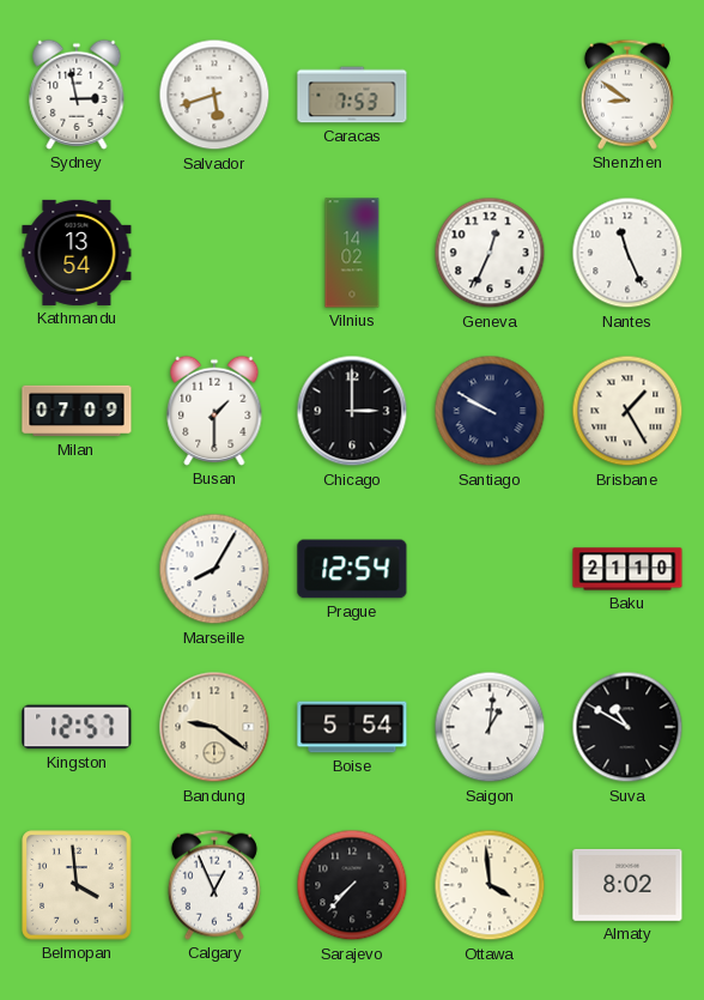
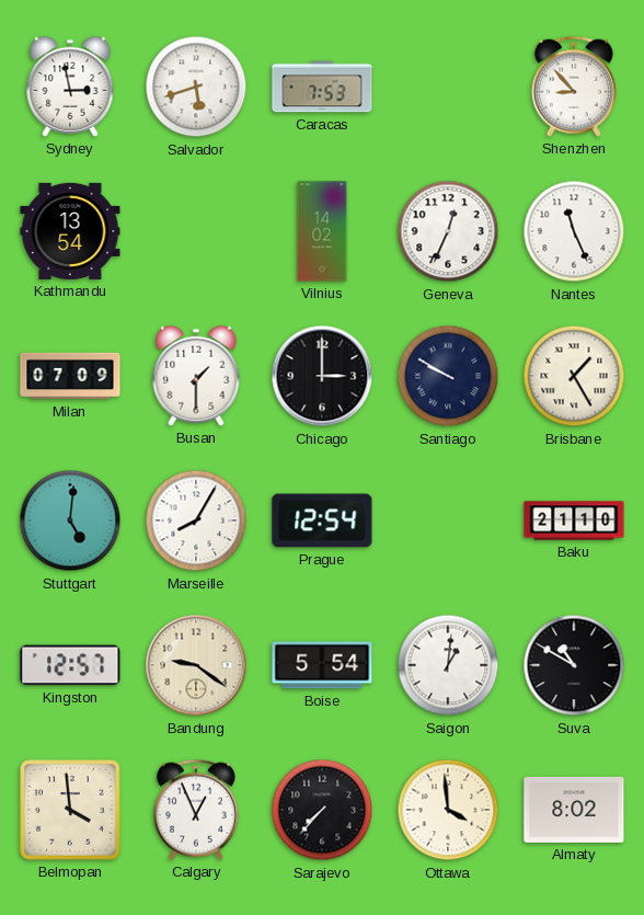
Shenzhen: 8:51 -> 8:53
Stuttgart: none -> 5:01
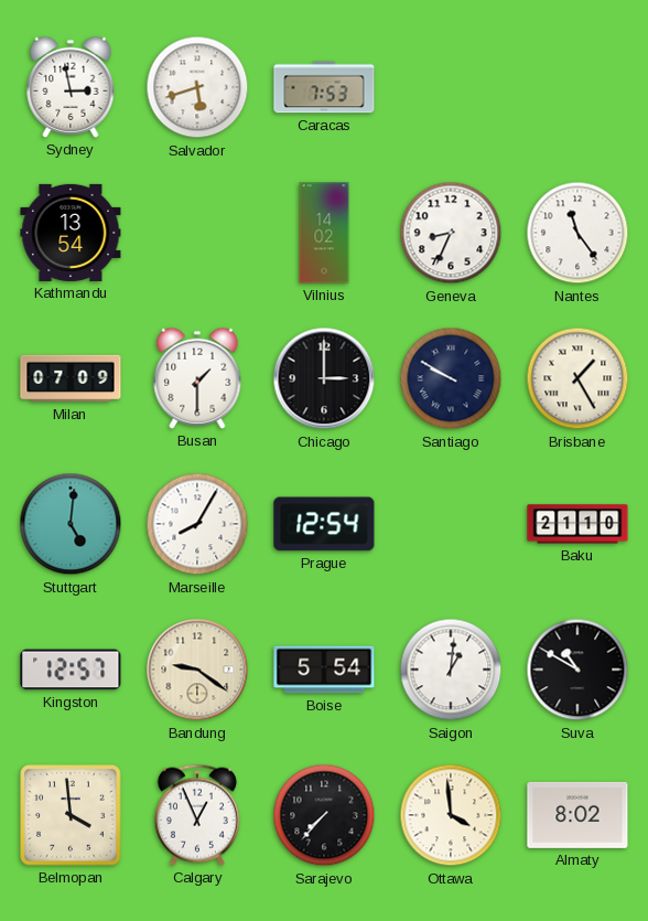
Shenzhen: 8:53 -> none
Geneva: 12:34 -> 8:34
Nantes: 11:26 -> 11:24
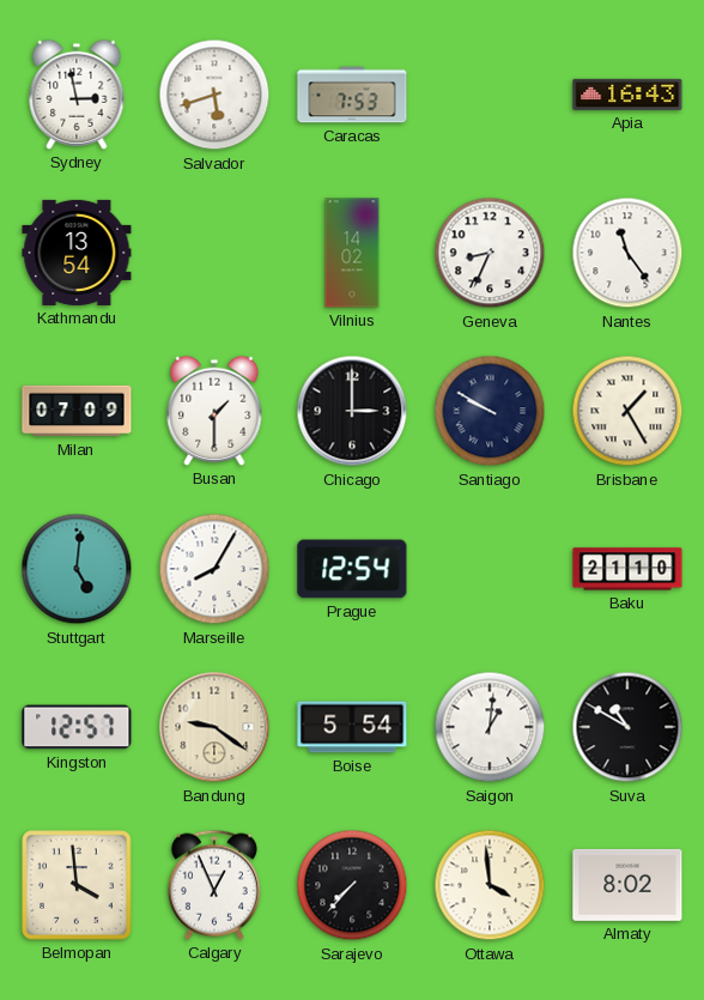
Apia: none -> 16:43
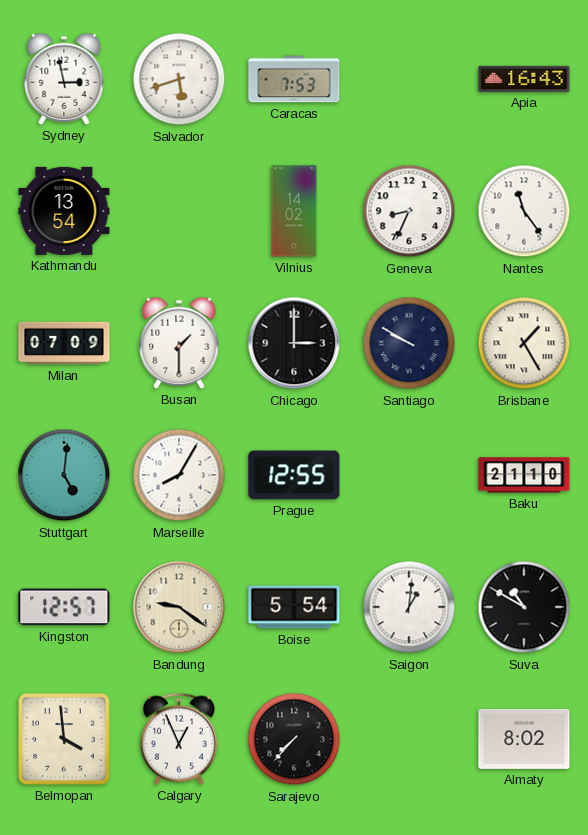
Prague: 12:54 -> 12:55
Ottawa: 3:59 -> none
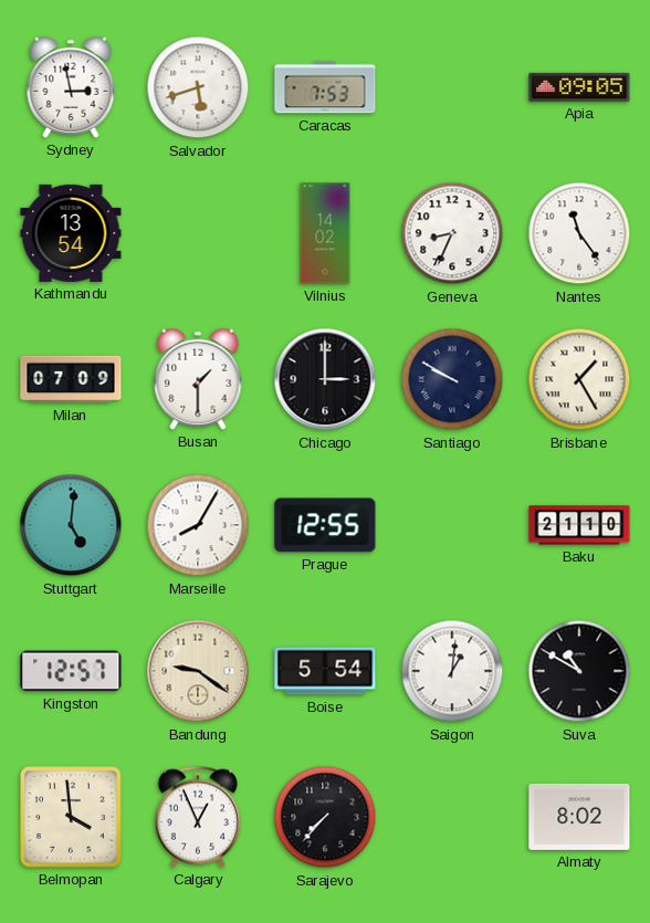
Apia: 16:43 -> 09:05
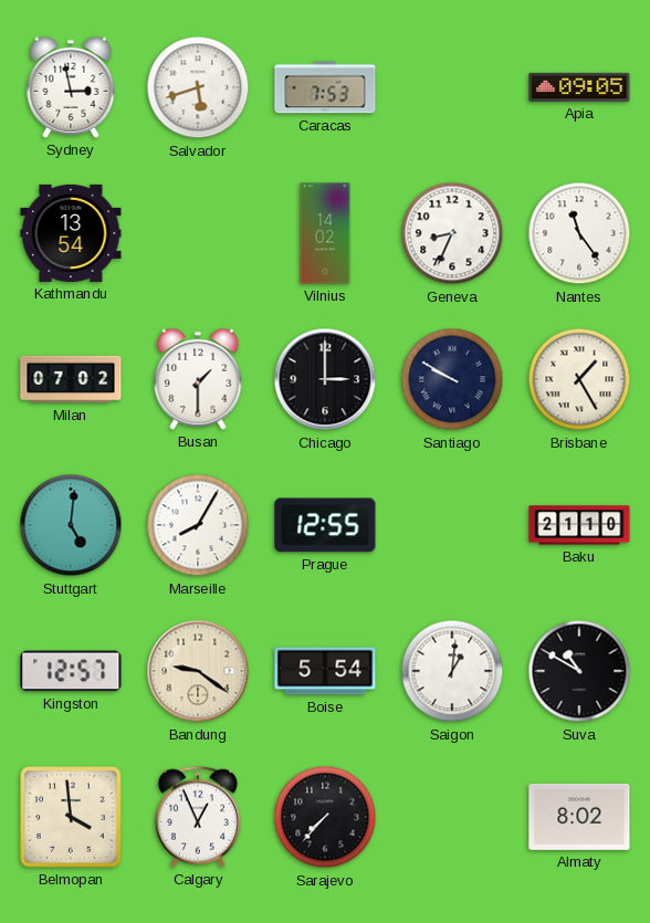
Milan: 07:09 -> 07:02
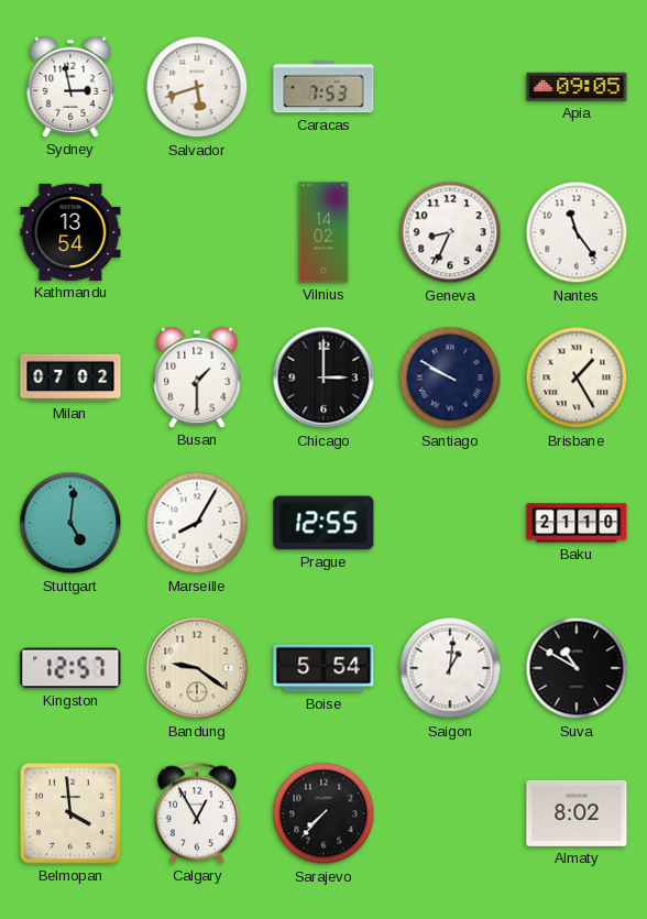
Calgary: 12:56 -> 12:55
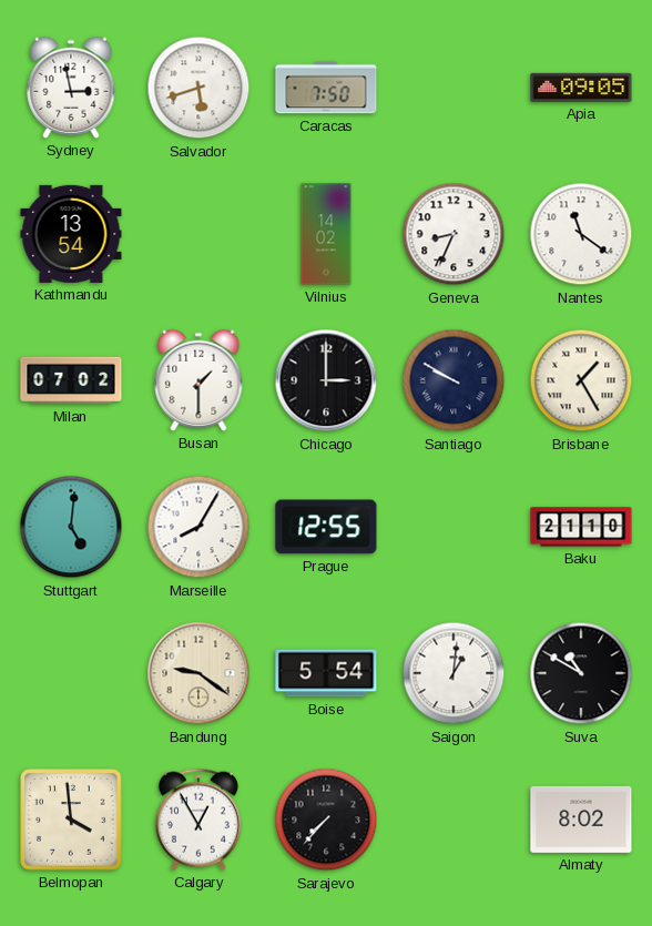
Caracas: 7:53 -> 7:50
Nantes: 11:24 -> 11:21
Kingston: 12:57 -> none
